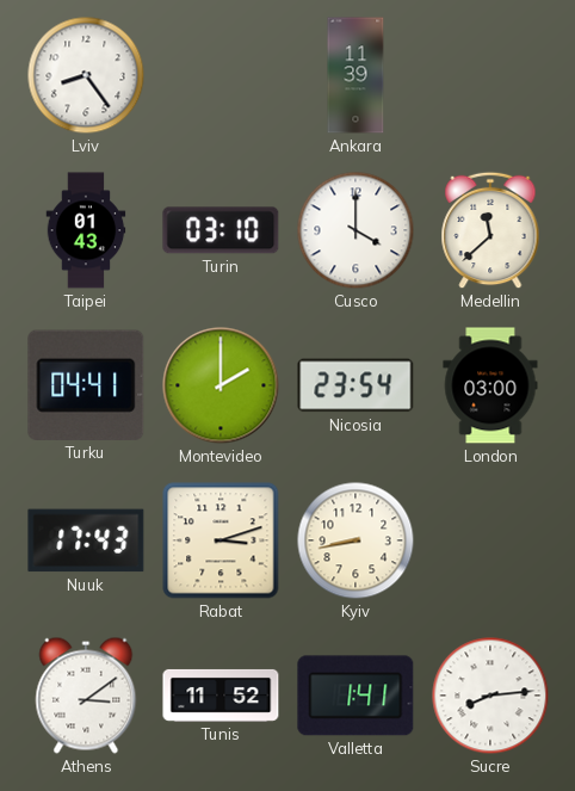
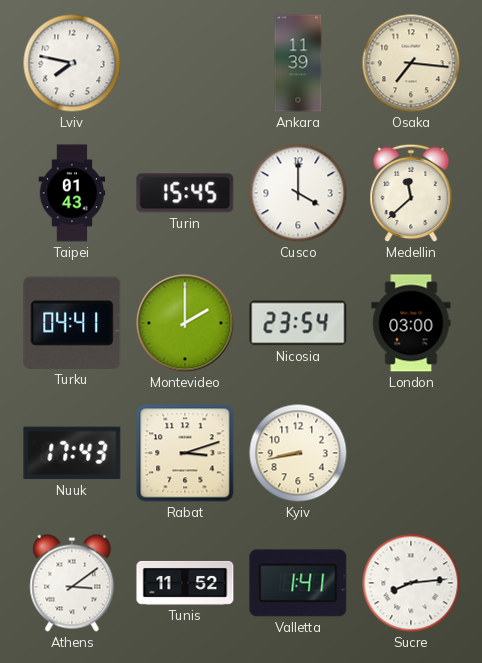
Lviv: 8:24 -> 7:47
Osaka: none -> 7:16
Turin: 03:10 -> 15:45
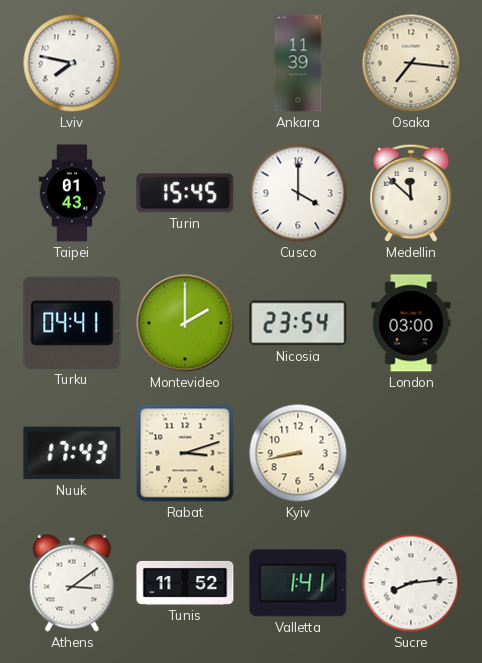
Medellin: 11:38 -> 11:52
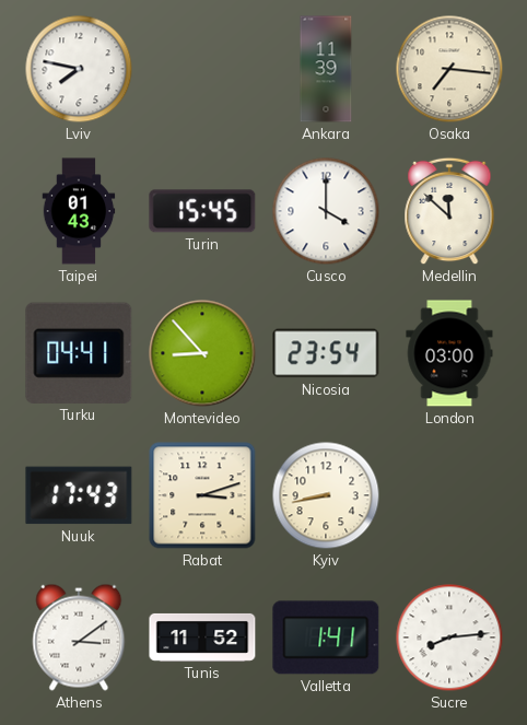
Montevideo: 2:00 -> 8:53
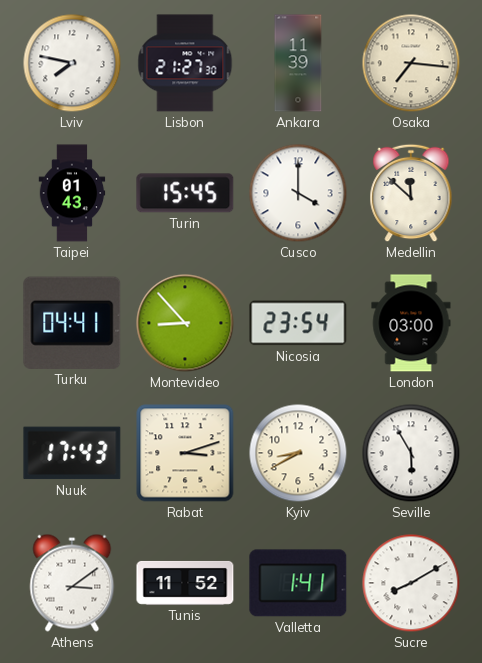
Lisbon: none -> 21:27
Kyiv: 8:43 -> 8:40
Seville: none -> 5:55
Sucre: 8:14 -> 8:10
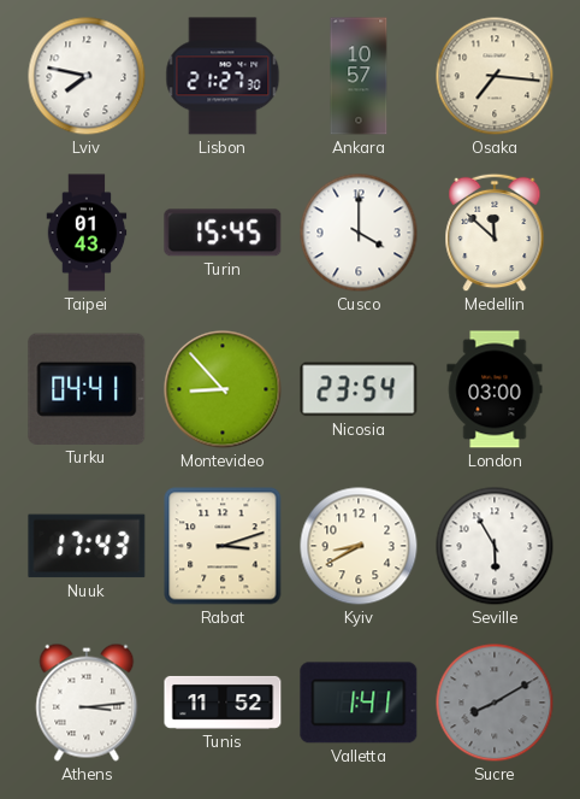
Ankara: 11:39 -> 10:57
Athens: 3:09 -> 3:14
Sucre dial: white -> grey
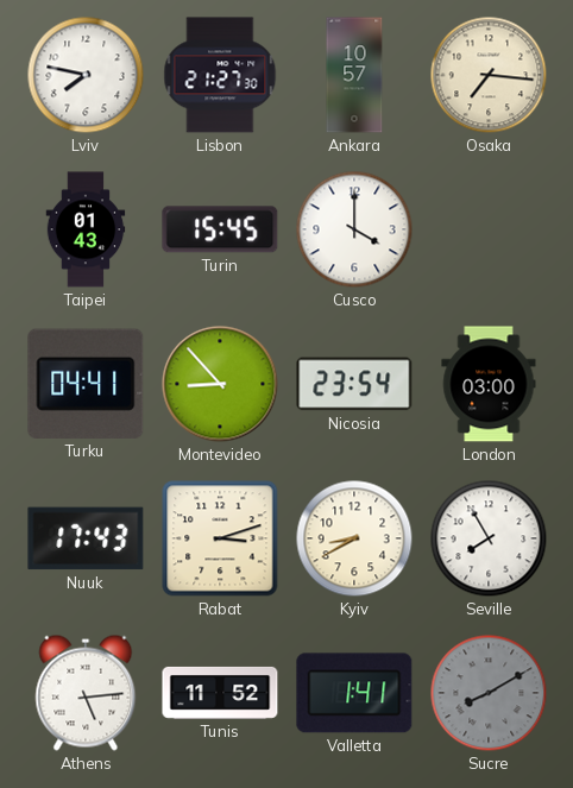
Medellin: 11:52 -> none
Seville: 5:55 -> 7:55
Athens: 3:14 -> 5:14
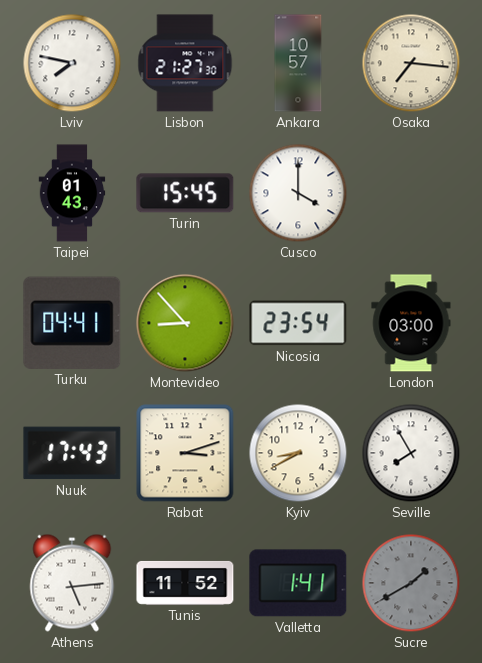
Sucre: 8:10 -> 1:40
